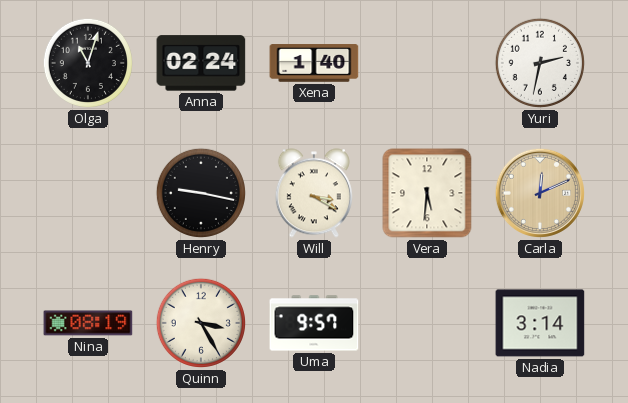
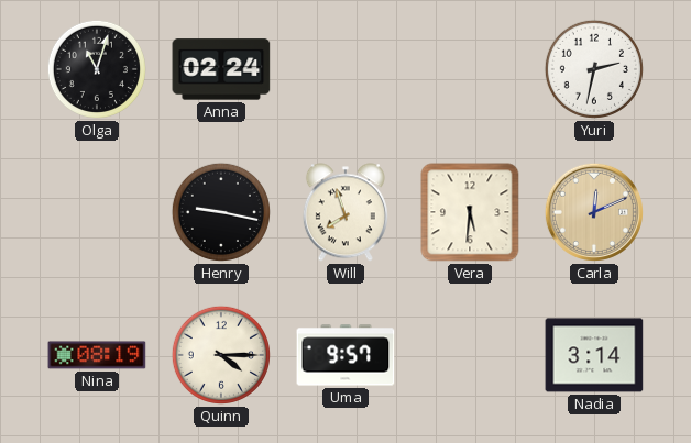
Xena: 1:40 -> none
Will: 3:20 -> 7:57
Quinn: 3:25 -> 4:15
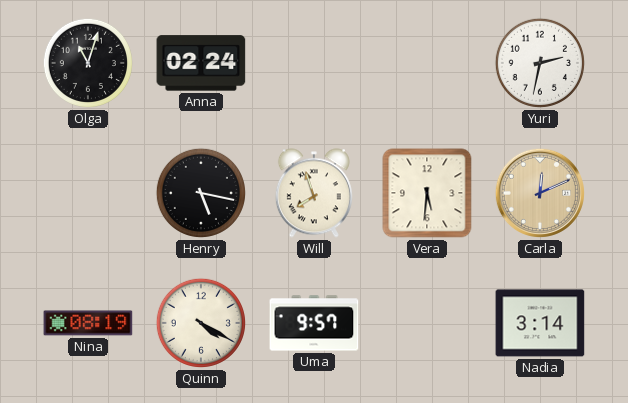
Henry: 9:17 -> 5:17
Quinn: 4:15 -> 4:20
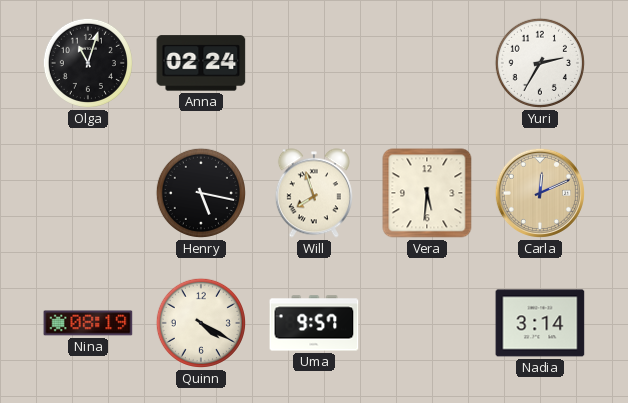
Yuri: 2:32 -> 2:35
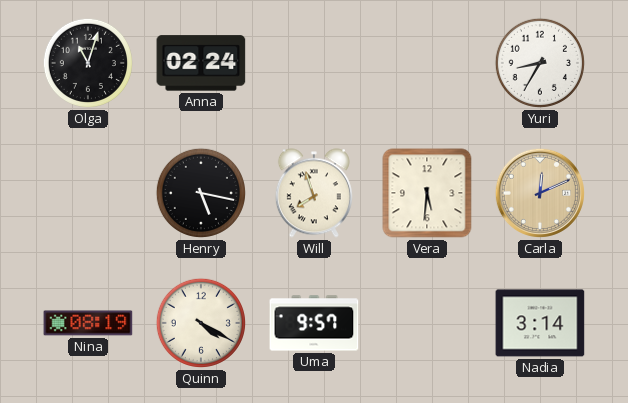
Yuri: 2:35 -> 8:35
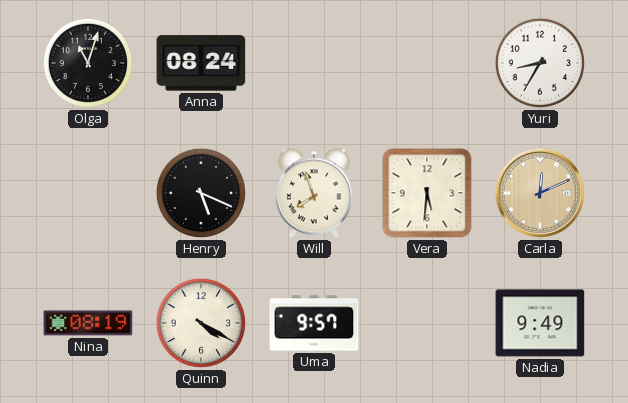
Anna: 02:24 -> 08:24
Henry: 5:17 -> 5:19
Nadia: 3:14 -> 9:49
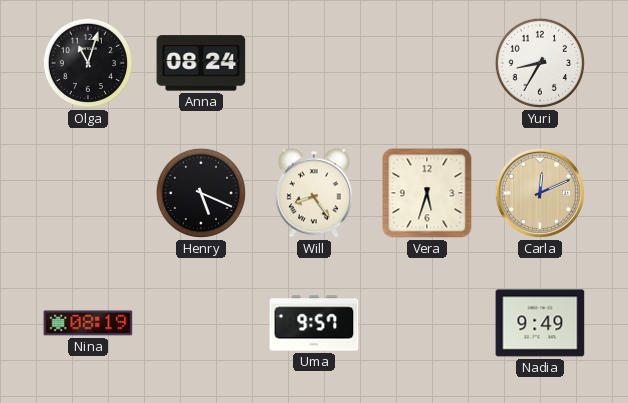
Will: 7:57 -> 8:24
Vera: 5:31 -> 5:33
Quinn: 4:20 -> none
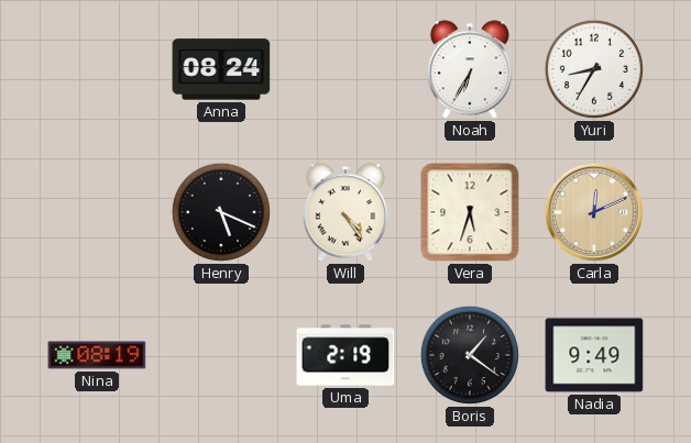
Olga: 11:03 -> none
Noah: none -> 6:35
Will: 8:24 -> 4:24
Uma: 9:57 -> 2:19
Boris: none -> 1:21
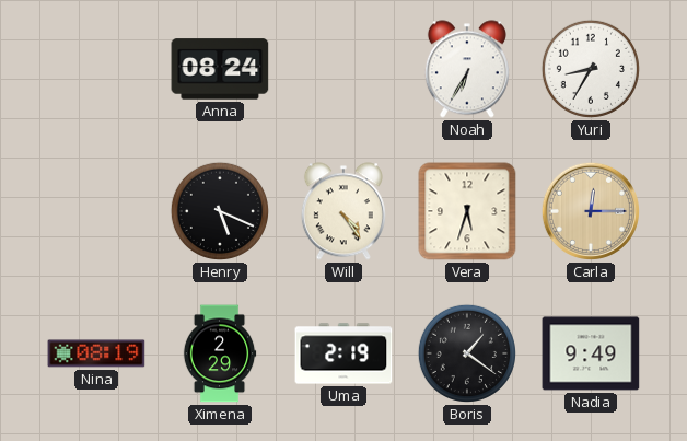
Carla: 12:11 -> 12:15
Ximena: none -> 2:29
